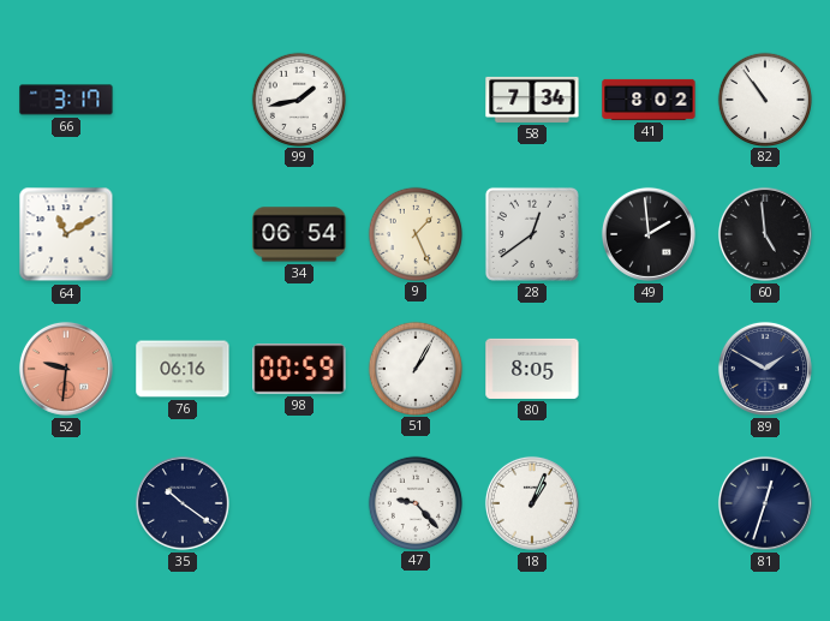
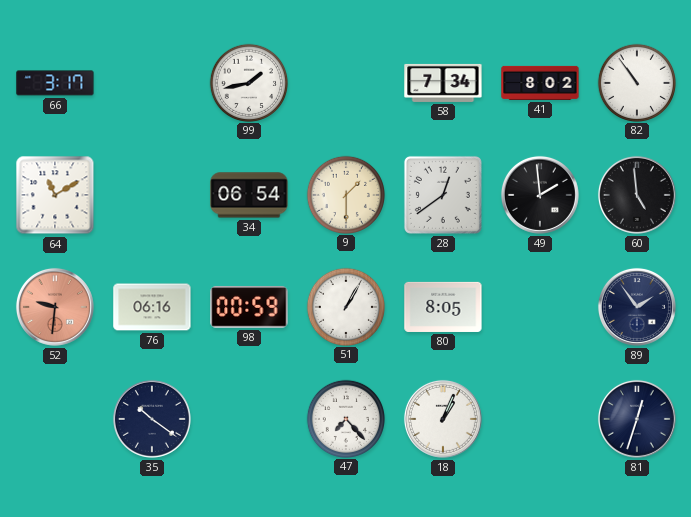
9: 1:26 -> 1:30
89: 1:50 -> 1:54
47: 9:23 -> 7:23
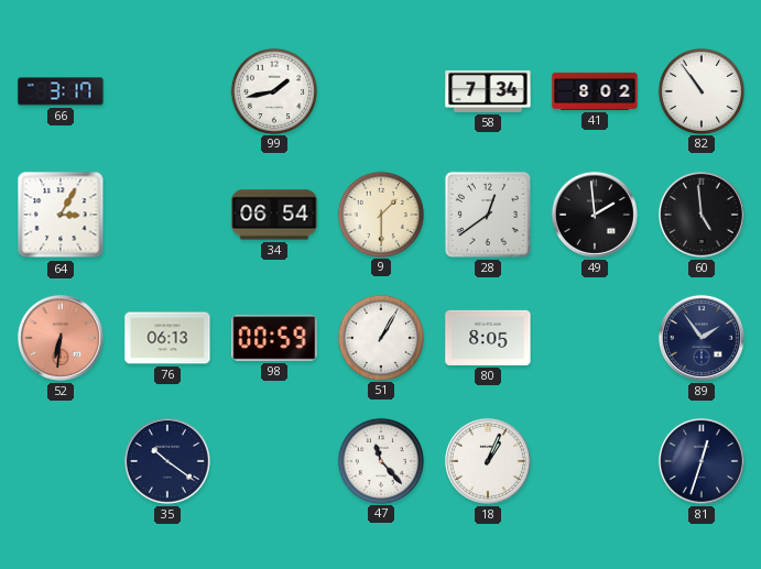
64: 11:10 -> 3:05
52: 9:31 -> 6:31
76: 06:16 -> 06:13
47: 7:23 -> 11:23
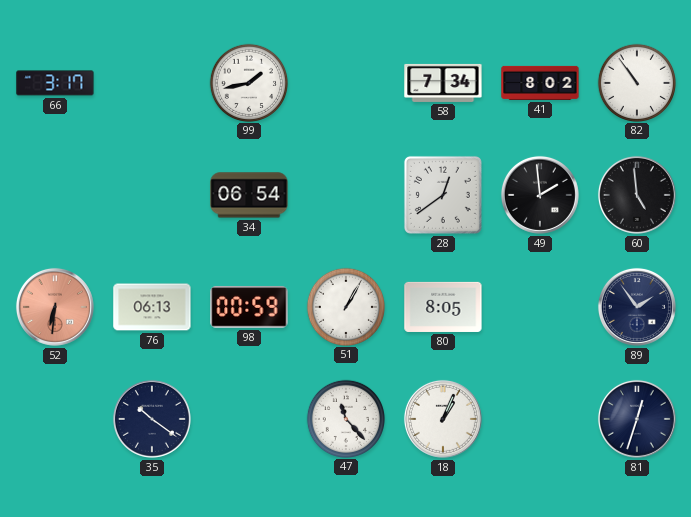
64: 3:05 -> none
9: 1:30 -> none
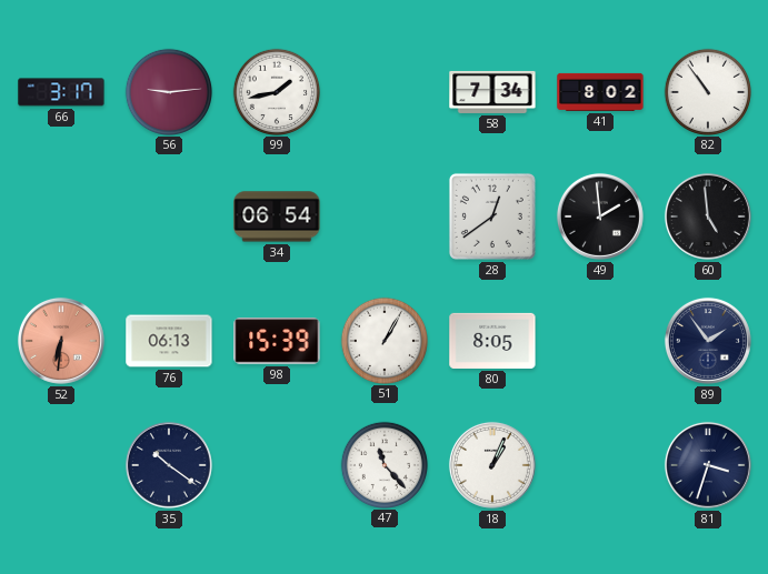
56: none -> 9:14
98: 00:59 -> 15:39
81: 12:33 -> 3:33
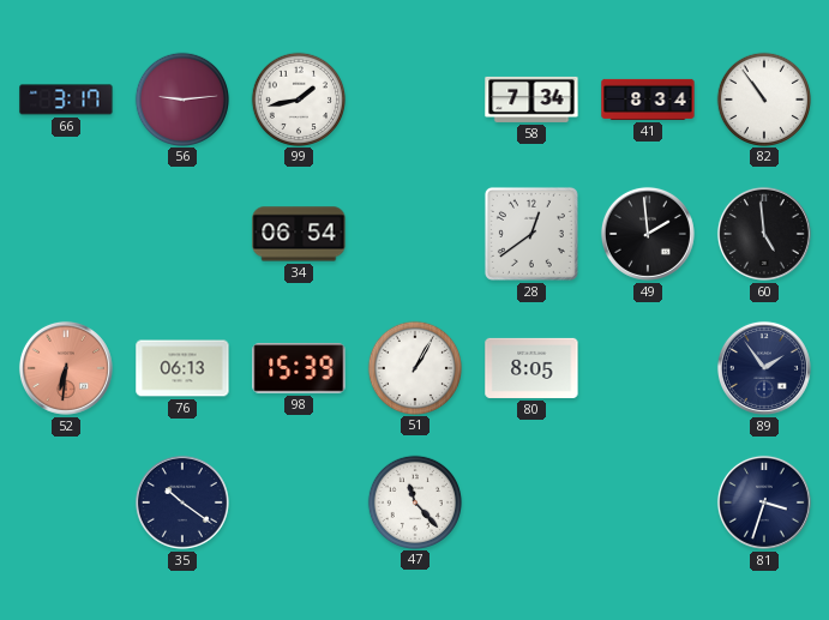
41: 8:02 -> 8:34
18: 1:04 -> none
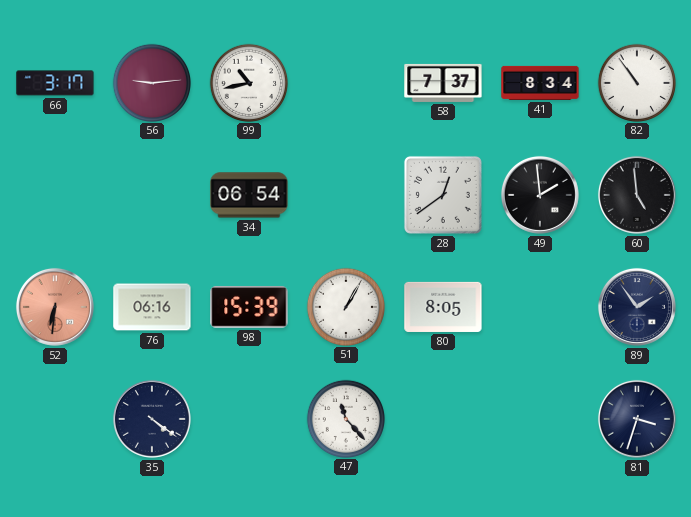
99: 1:43 -> 10:43
58: 7:34 -> 7:37
76: 06:13 -> 06:16
35: 10:21 -> 4:21
